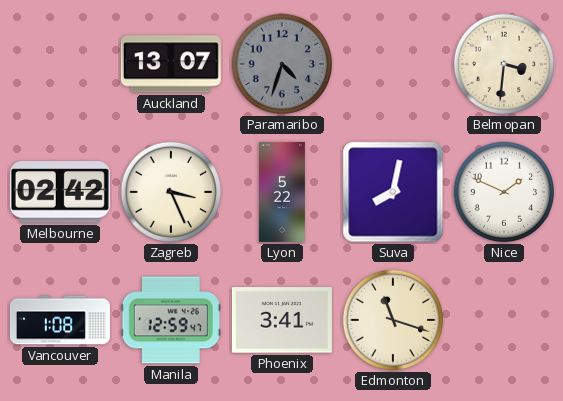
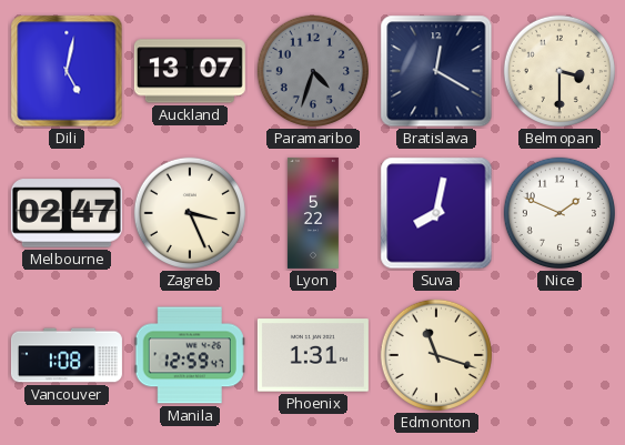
Dili: none -> 5:02
Bratislava: none -> 12:20
Belmopan: 3:31 -> 3:30
Melbourne: 02:42 -> 02:47
Phoenix: 3:41 -> 1:31
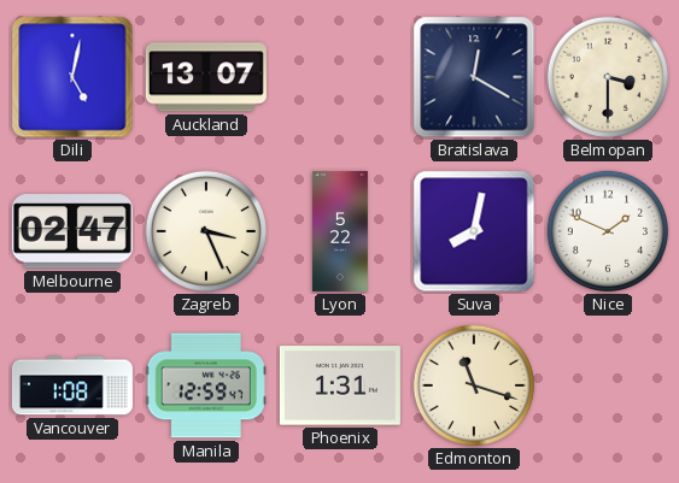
Paramaribo: 4:33 -> none
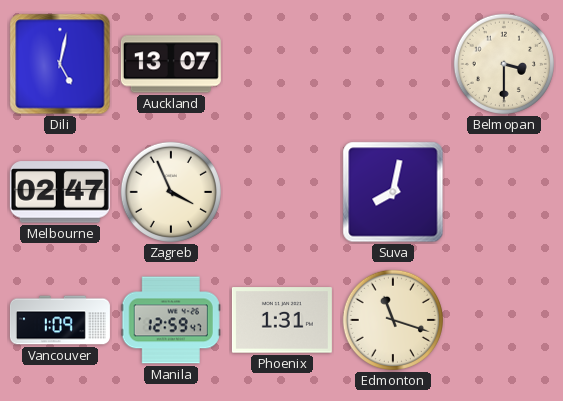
Bratislava: 12:20 -> none
Zagreb: 3:26 -> 3:56
Lyon: 5:22 -> none
Nice: 1:49 -> none
Vancouver: 1:08 -> 1:09
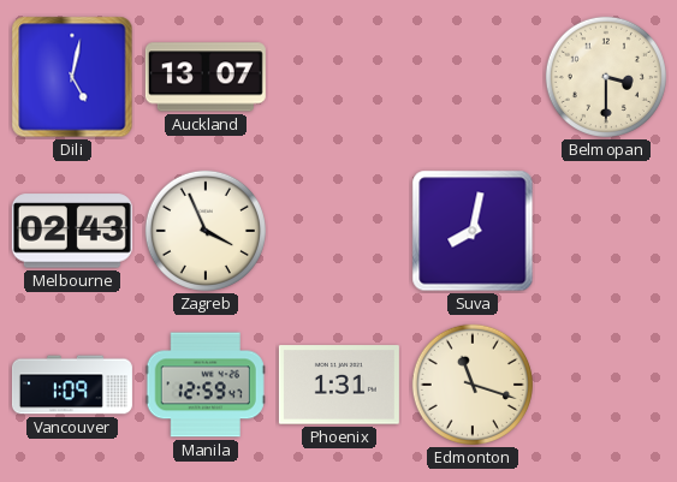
Melbourne: 02:47 -> 02:43
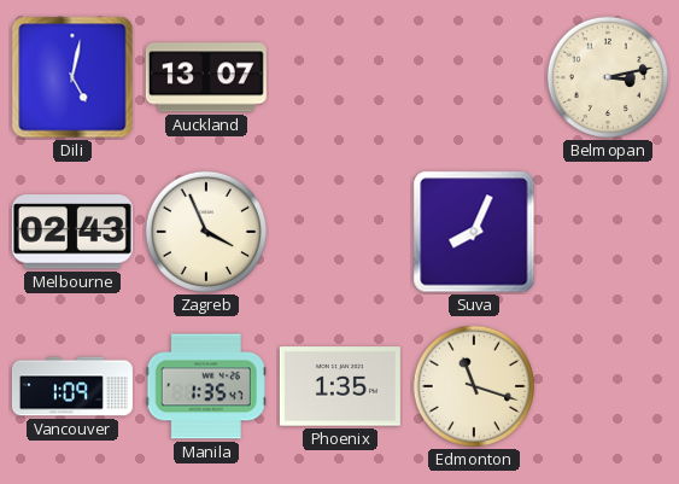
Belmopan: 3:30 -> 3:13
Suva: 8:02 -> 8:04
Manila: 12:59 -> 1:35
Phoenix: 1:31 -> 1:35
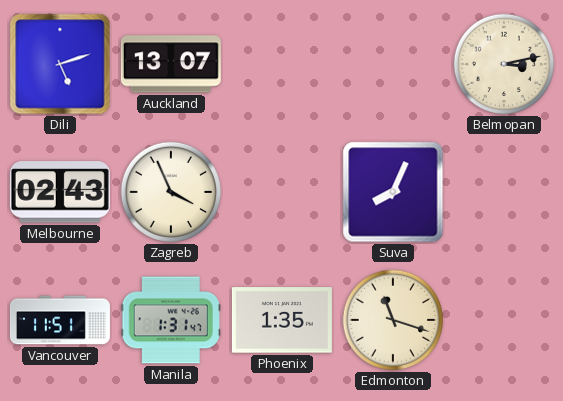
Dili: 5:02 -> 5:12
Vancouver: 1:09 -> 11:51
Manila: 1:35 -> 1:31
